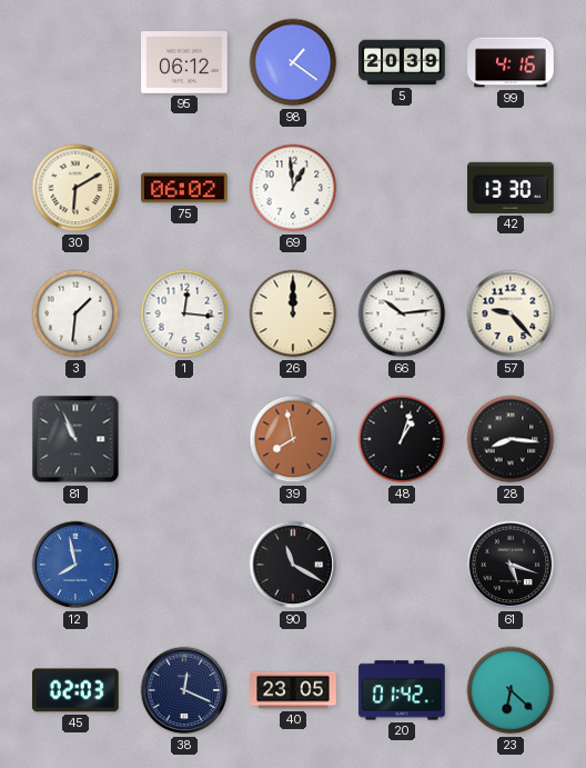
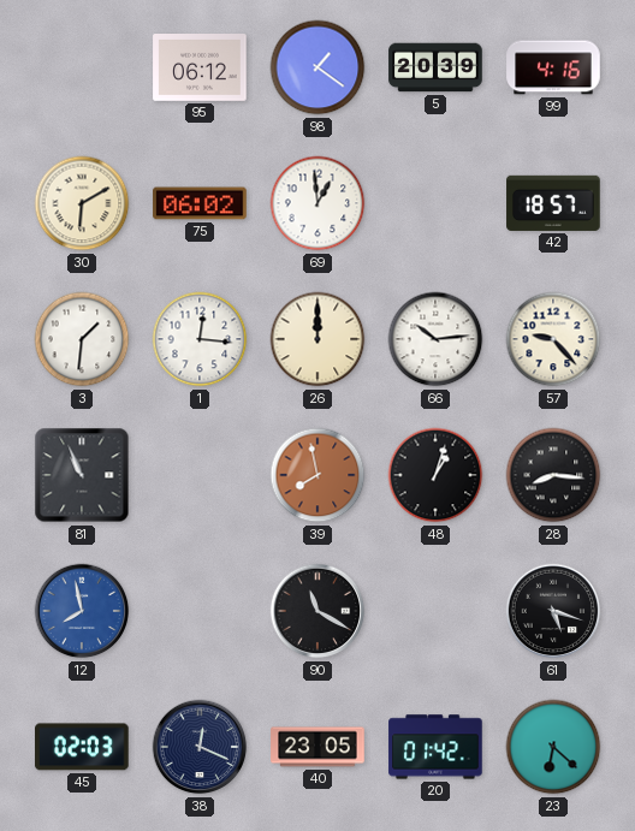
42: 13:30 -> 18:57
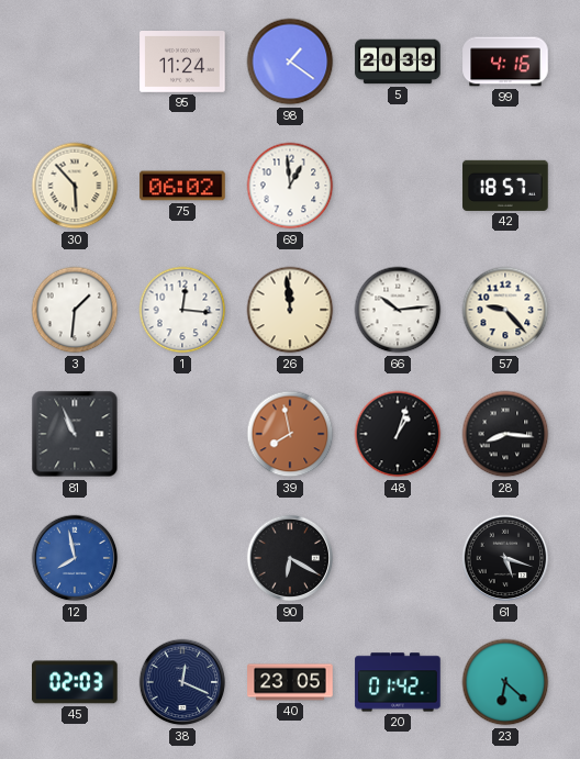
95: 06:12 -> 11:24
30: 6:10 -> 5:53
26: 12:00 -> 11:59
90: 11:20 -> 6:20
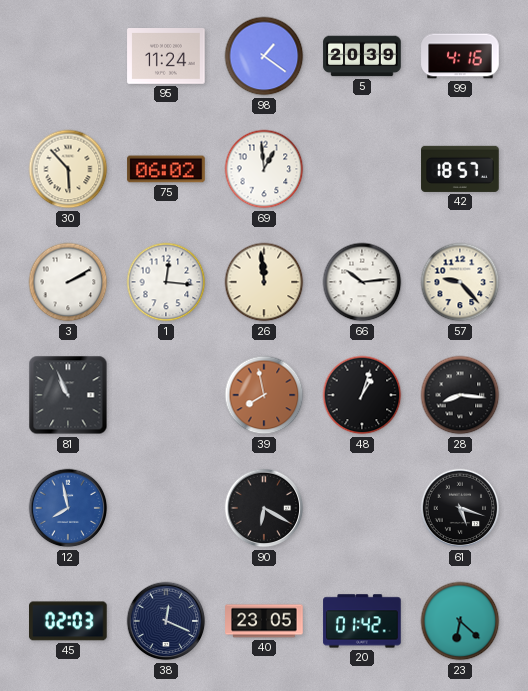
3: 1:31 -> 2:10
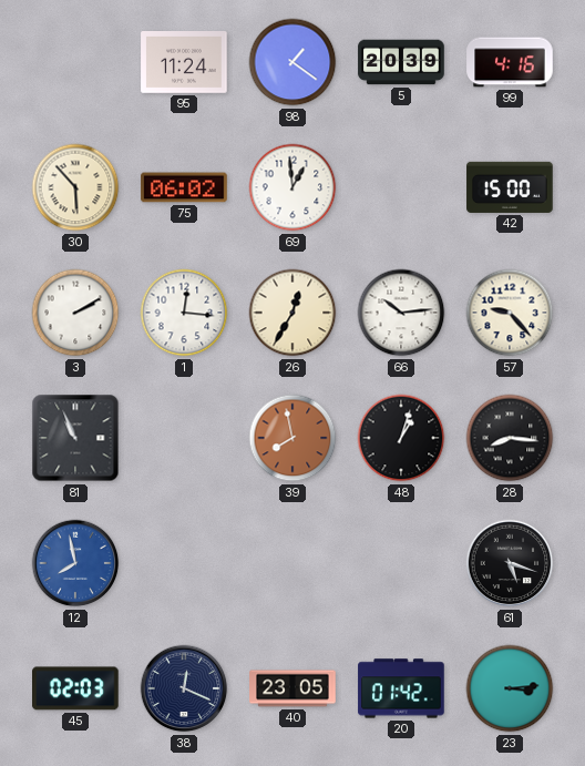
42: 18:57 -> 15:00
26: 11:59 -> 12:35
90: 6:20 -> none
23: 6:22 -> 3:14
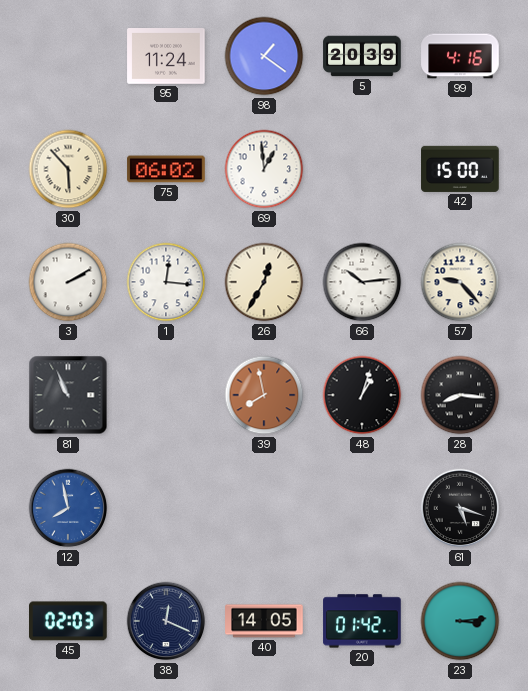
40: 23:05 -> 14:05
